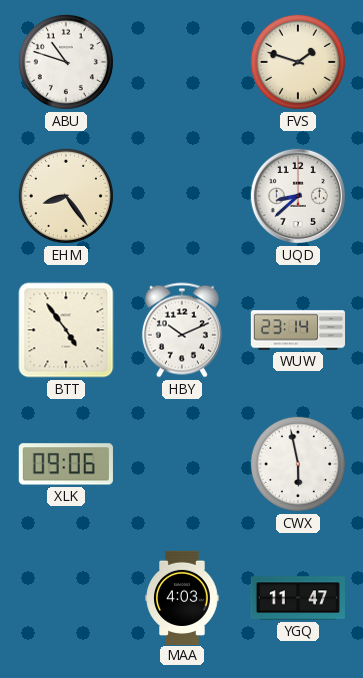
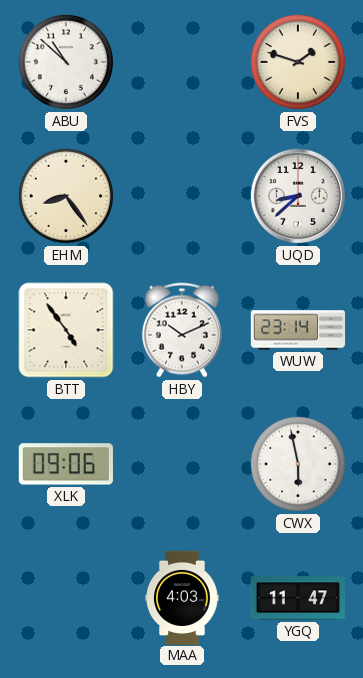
ABU: 10:48 -> 10:52
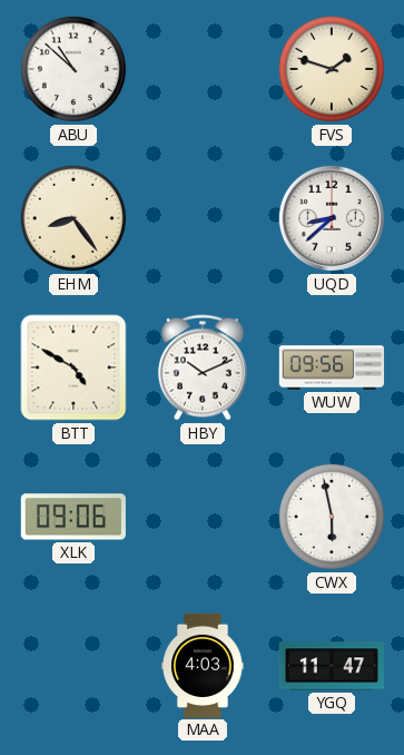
BTT: 4:54 -> 4:50
WUW: 23:14 -> 09:56
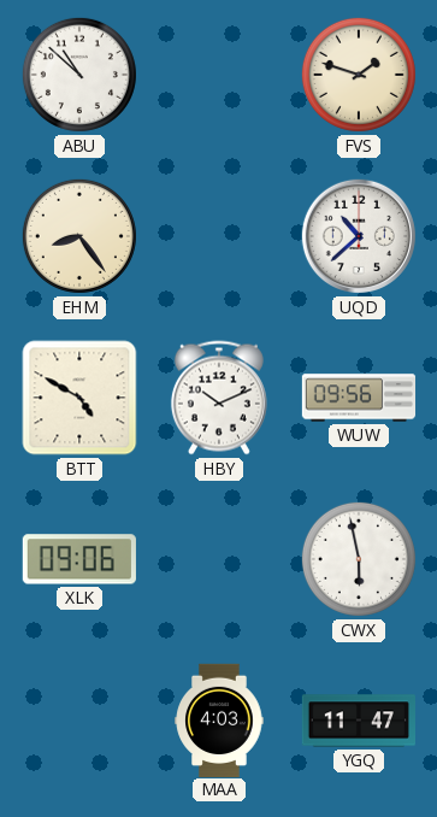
UQD: 8:38 -> 10:38
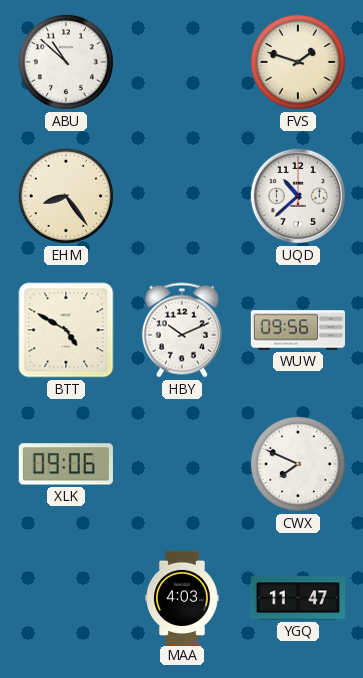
CWX: 5:58 -> 7:49
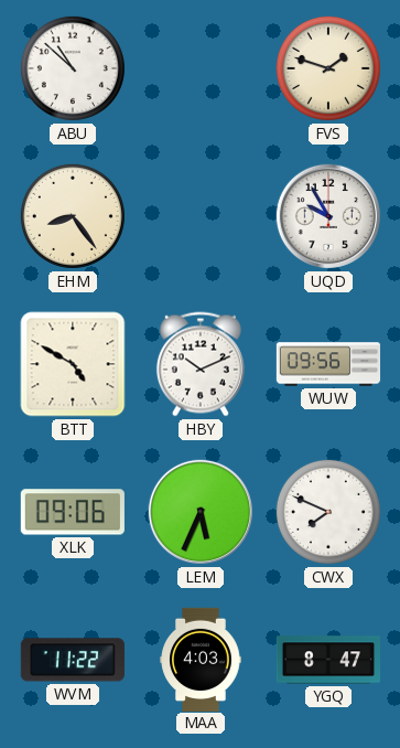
UQD: 10:38 -> 9:55
LEM: none -> 5:34
WVM: none -> 11:22
YGQ: 11:47 -> 8:47
